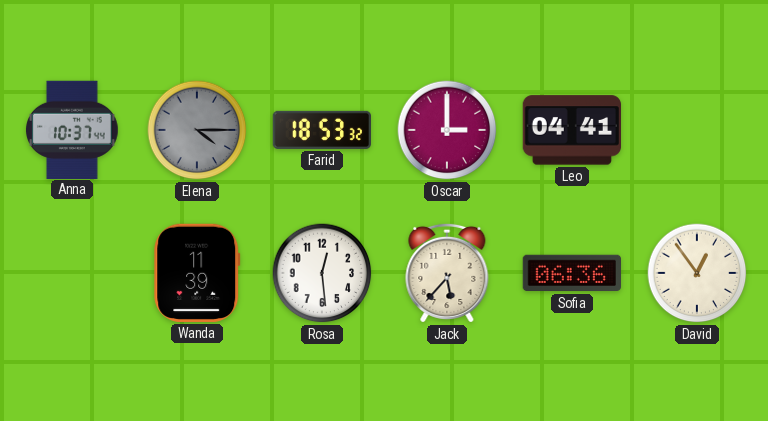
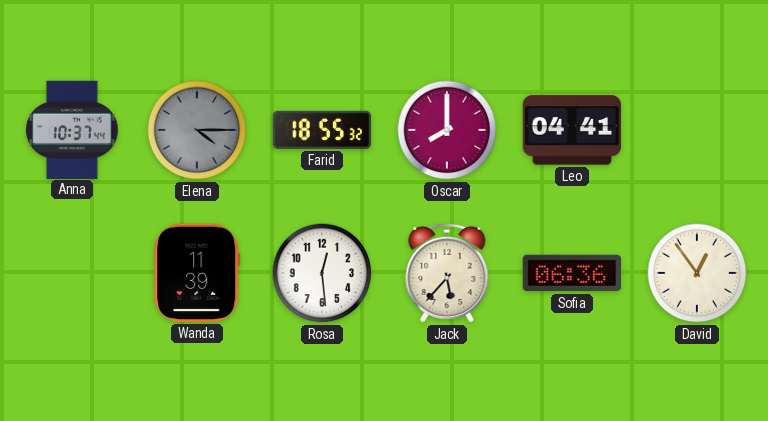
Farid: 18:53 -> 18:55
Oscar: 3:00 -> 8:00
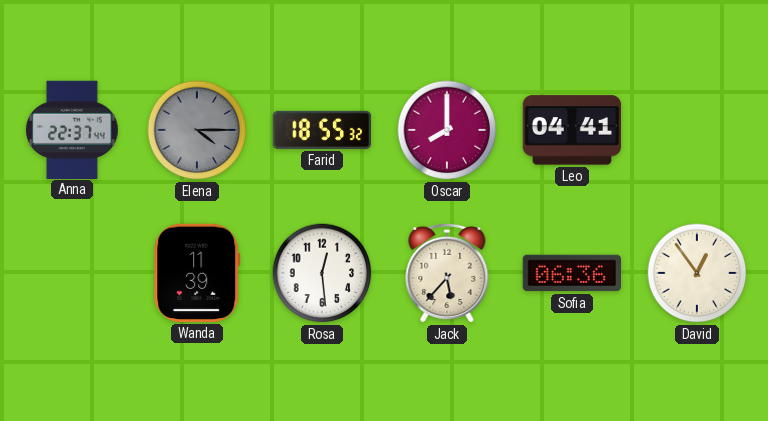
Anna: 10:37 -> 22:37
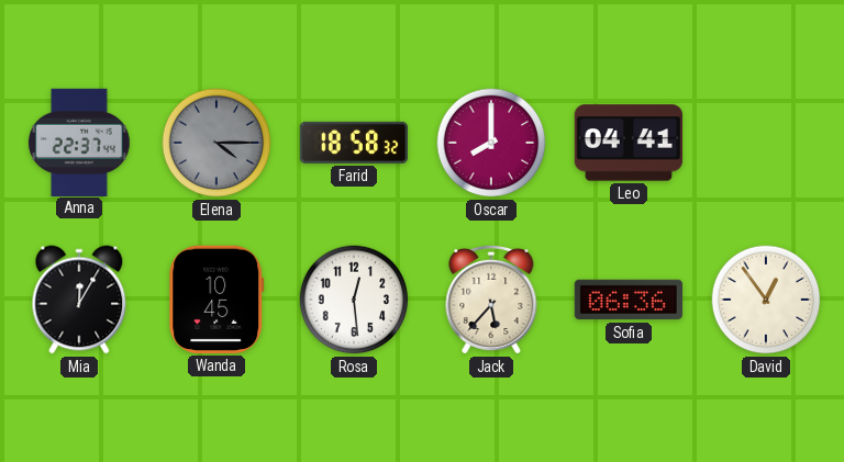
Farid: 18:55 -> 18:58
Mia: none -> 12:05
Wanda: 11:39 -> 10:45
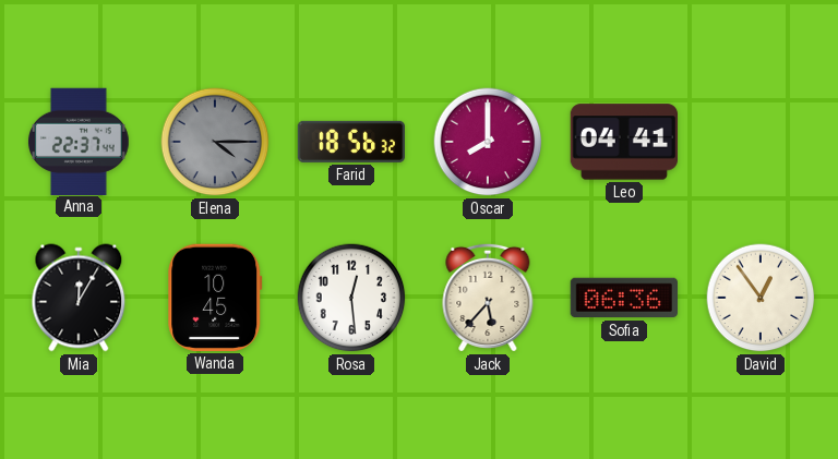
Farid: 18:58 -> 18:56
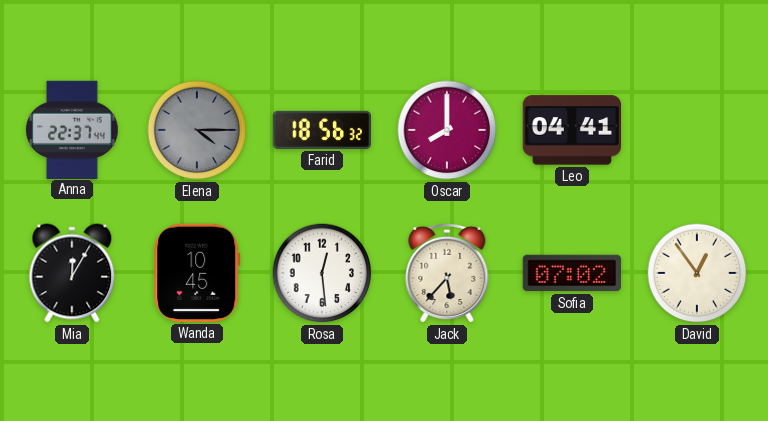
Sofia: 06:36 -> 07:02
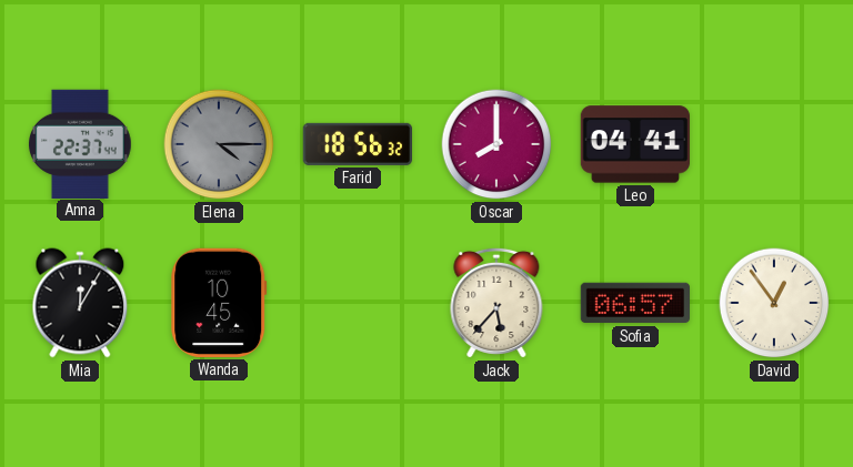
Rosa: 12:29 -> none
Sofia: 07:02 -> 06:57
